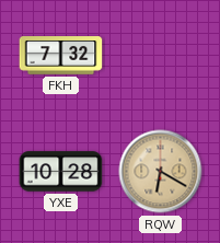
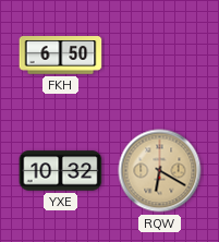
FKH: 7:32 -> 6:50
YXE: 10:28 -> 10:32
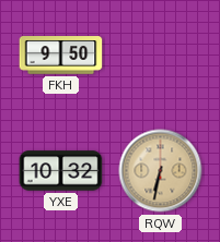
FKH: 6:50 -> 9:50
RQW: 6:20 -> 6:32
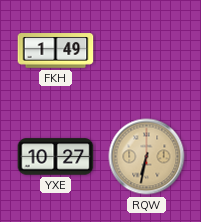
FKH: 9:50 -> 1:49
YXE: 10:32 -> 10:27
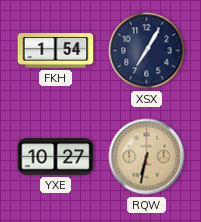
FKH: 1:49 -> 1:54
XSX: none -> 7:05
